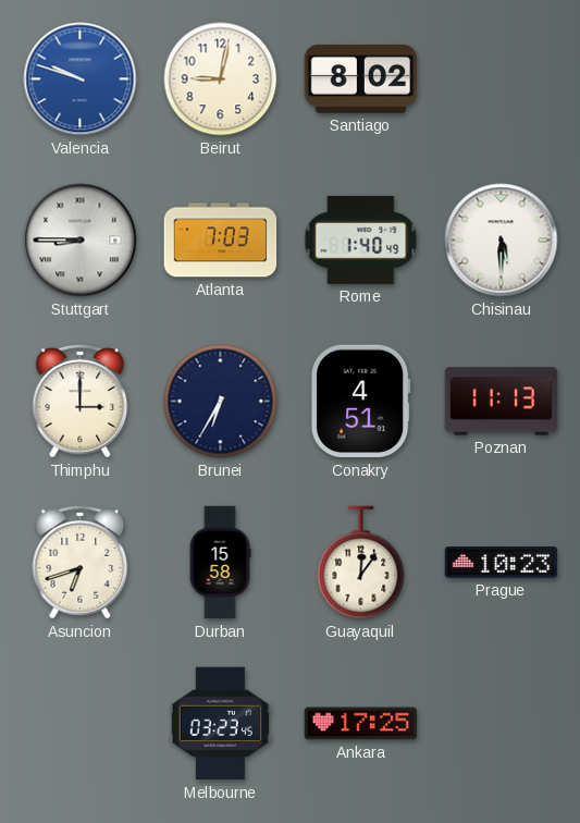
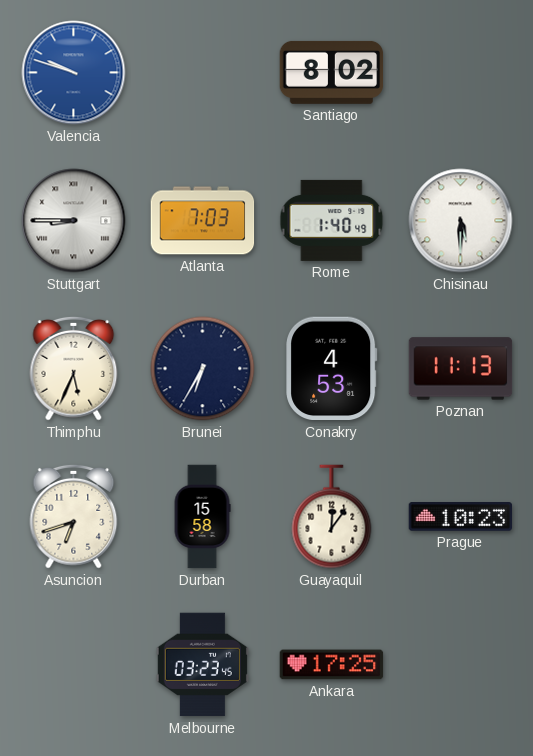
Beirut: 9:02 -> none
Thimphu: 3:00 -> 5:34
Conakry: 4:51 -> 4:53
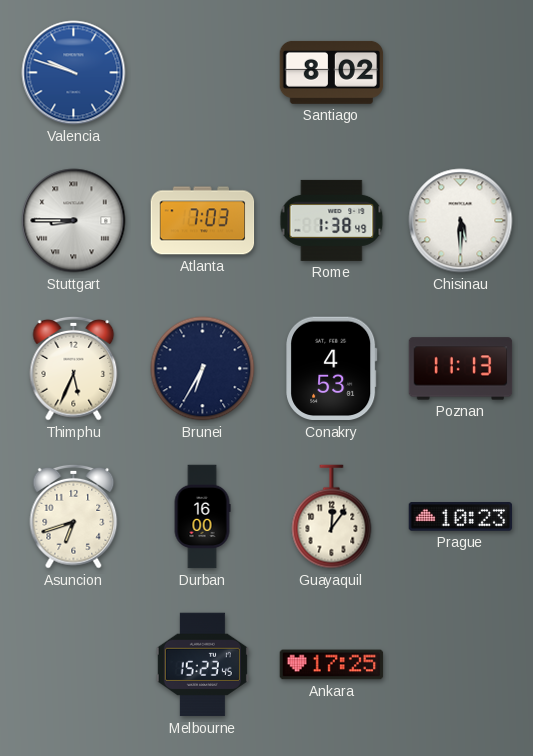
Rome: 1:40 -> 1:38
Durban: 15:58 -> 16:00
Melbourne: 03:23 -> 15:23
